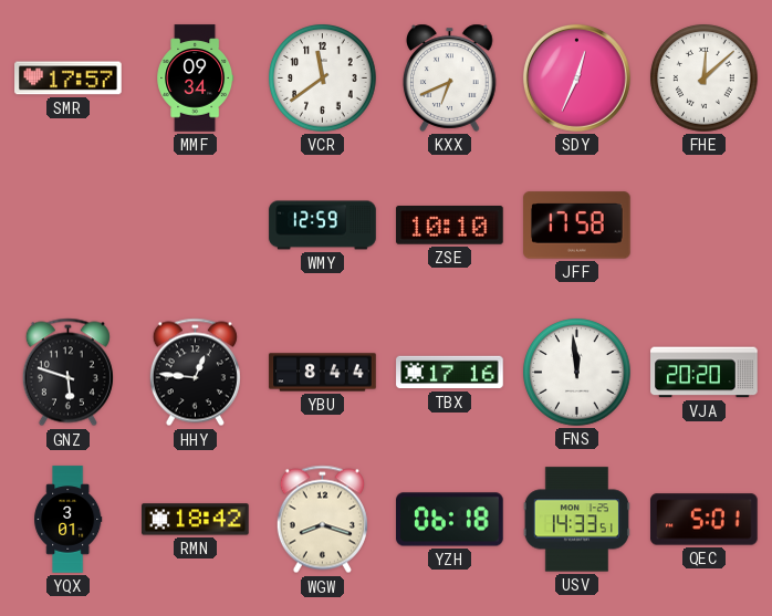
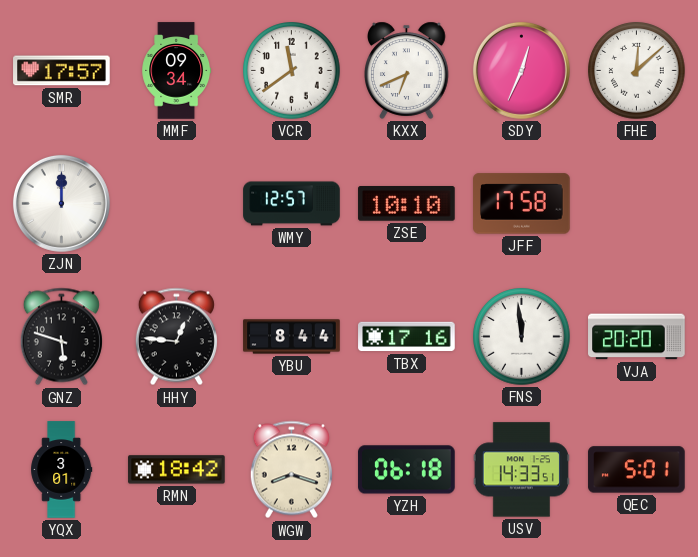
ZJN: none -> 12:00
WMY: 12:59 -> 12:57
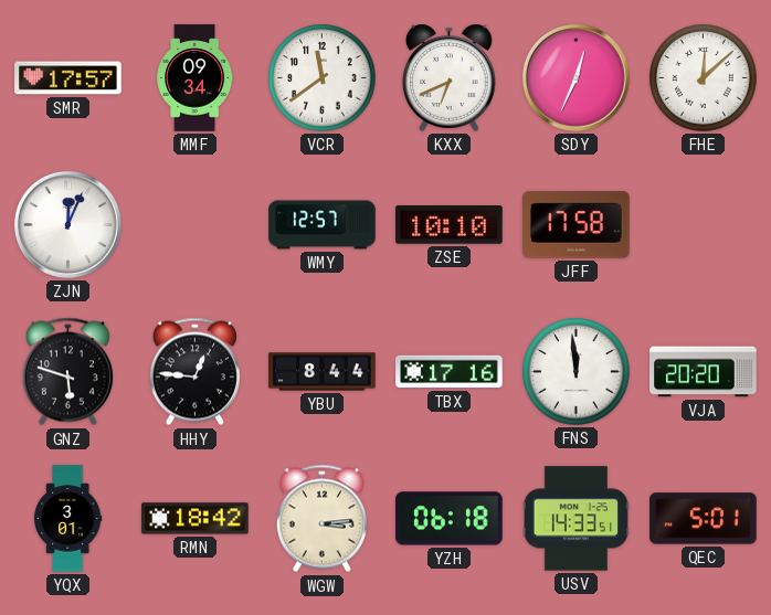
ZJN: 12:00 -> 12:04
WGW: 8:18 -> 3:14
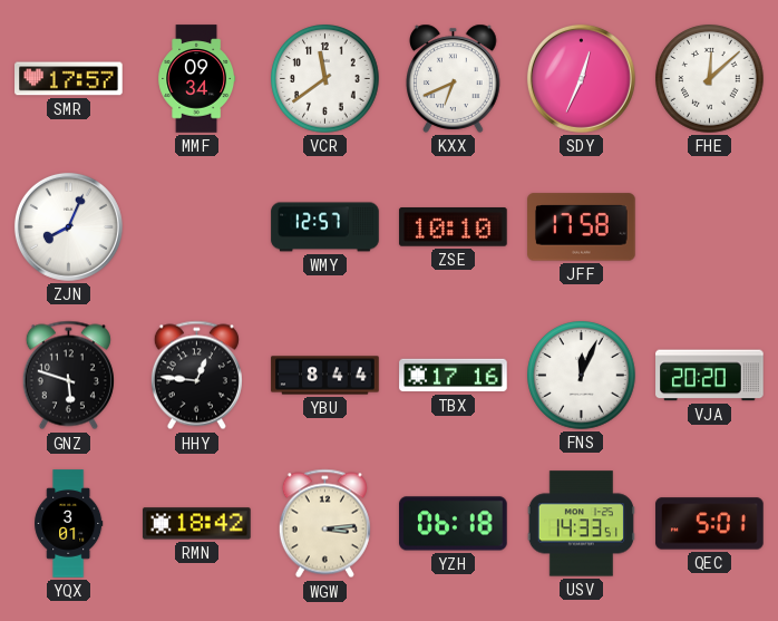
ZJN: 12:04 -> 8:04
FNS: 11:59 -> 12:04
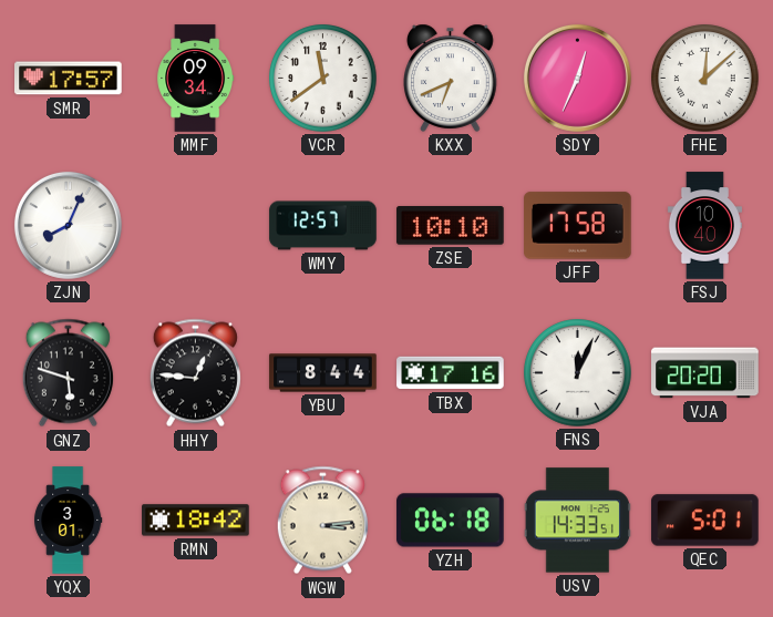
FSJ: none -> 10:40
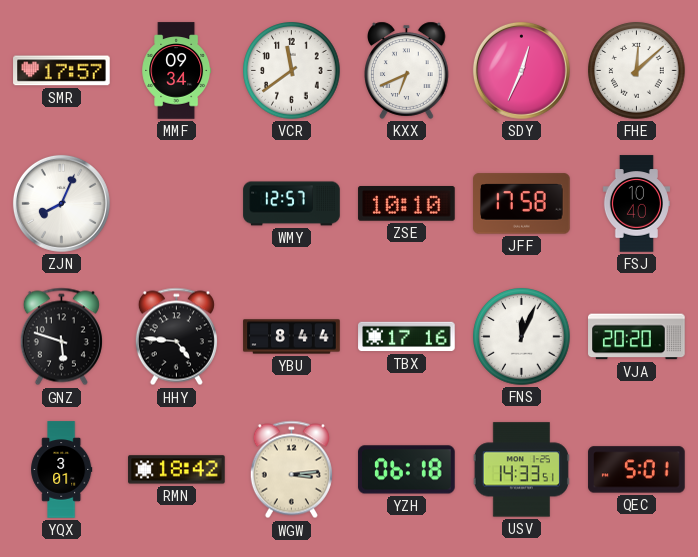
HHY: 12:46 -> 4:46
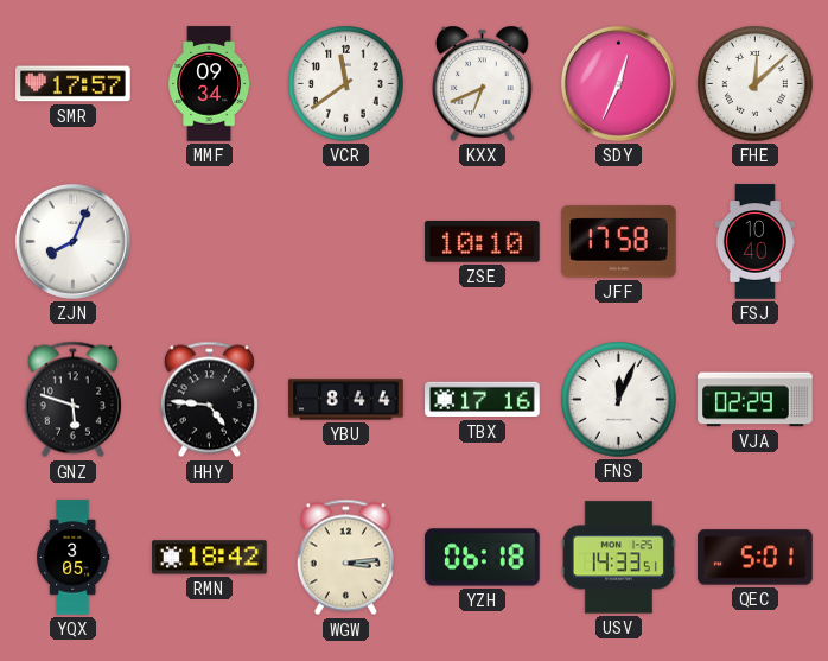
WMY: 12:57 -> none
VJA: 20:20 -> 02:29
YQX: 3:01 -> 3:05
